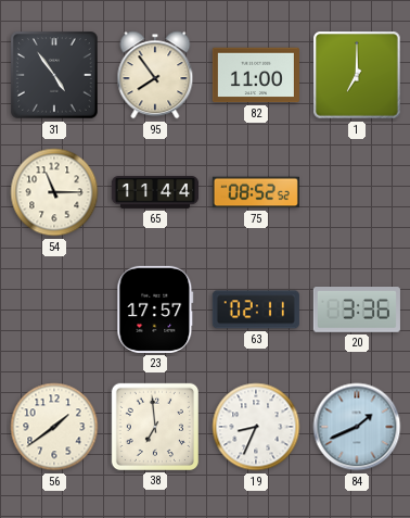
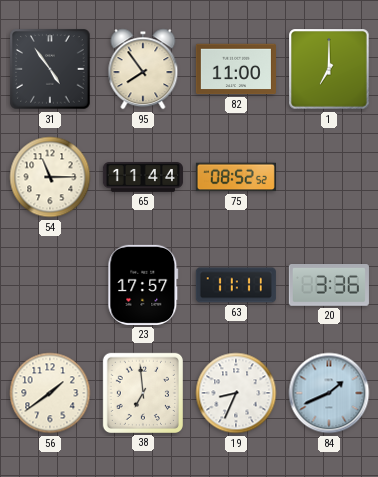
63: 02:11 -> 11:11
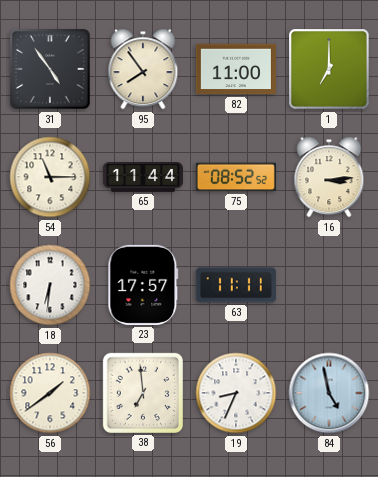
16: none -> 3:14
18: none -> 6:31
20: 3:36 -> none
84: 1:41 -> 4:58
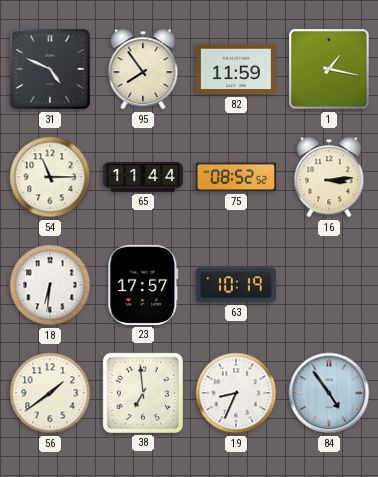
31: 4:54 -> 4:49
82: 11:00 -> 11:59
1: 7:00 -> 1:17
63: 11:11 -> 10:19
84: 4:58 -> 4:54
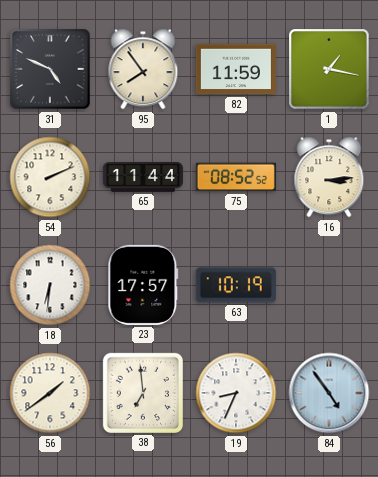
54: 11:15 -> 2:11
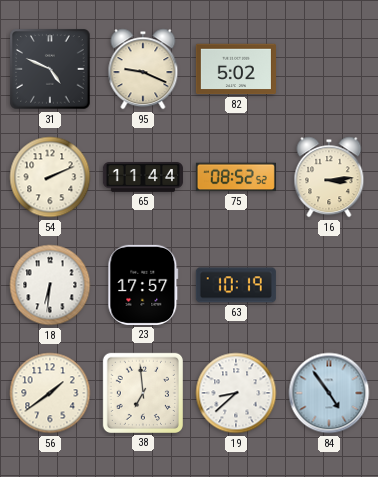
95: 7:54 -> 9:19
82: 11:59 -> 5:02
1: 1:17 -> none
19: 8:34 -> 8:38
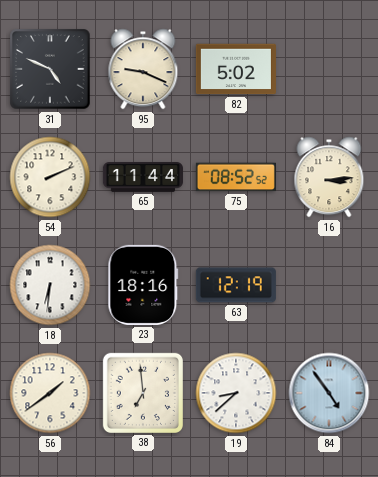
23: 17:57 -> 18:16
63: 10:19 -> 12:19
